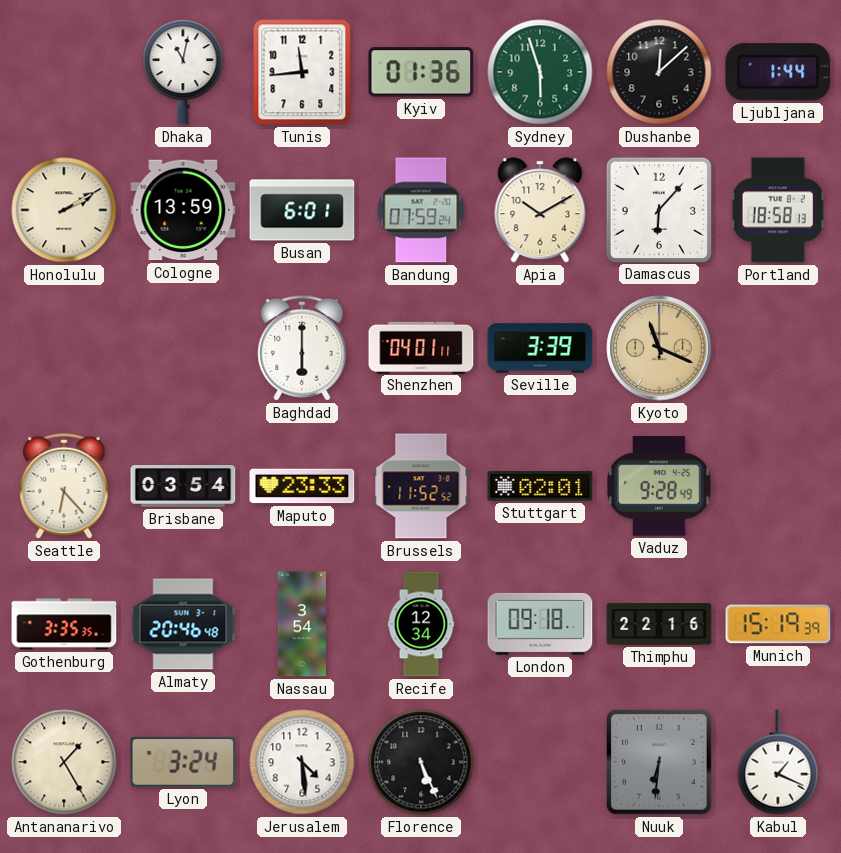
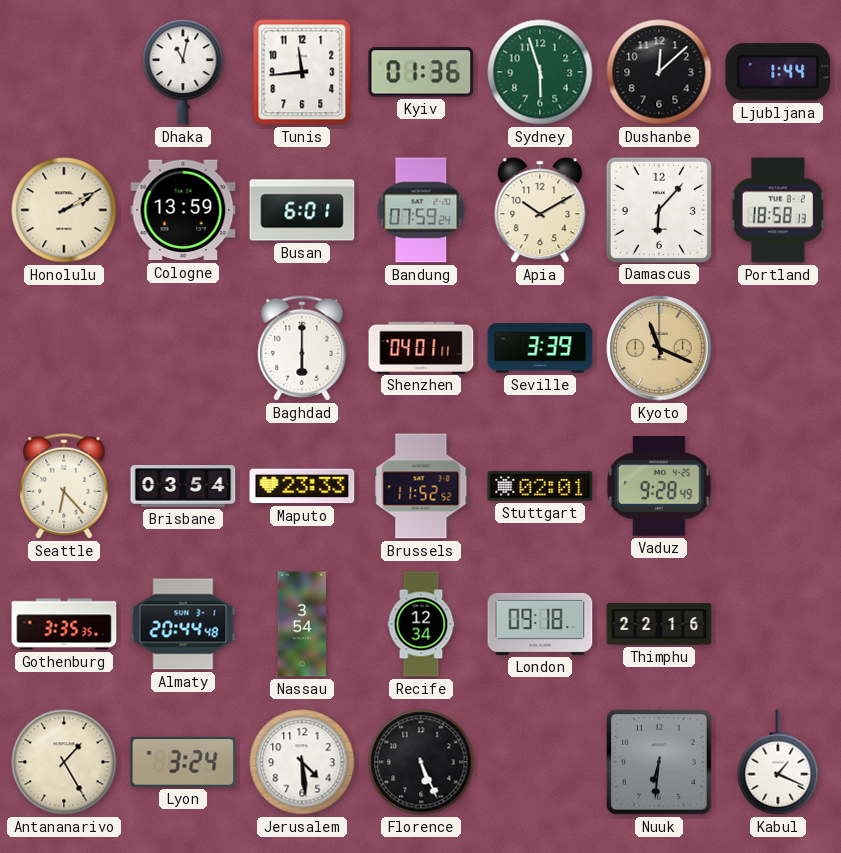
Almaty: 20:46 -> 20:44
Munich: 15:19 -> none
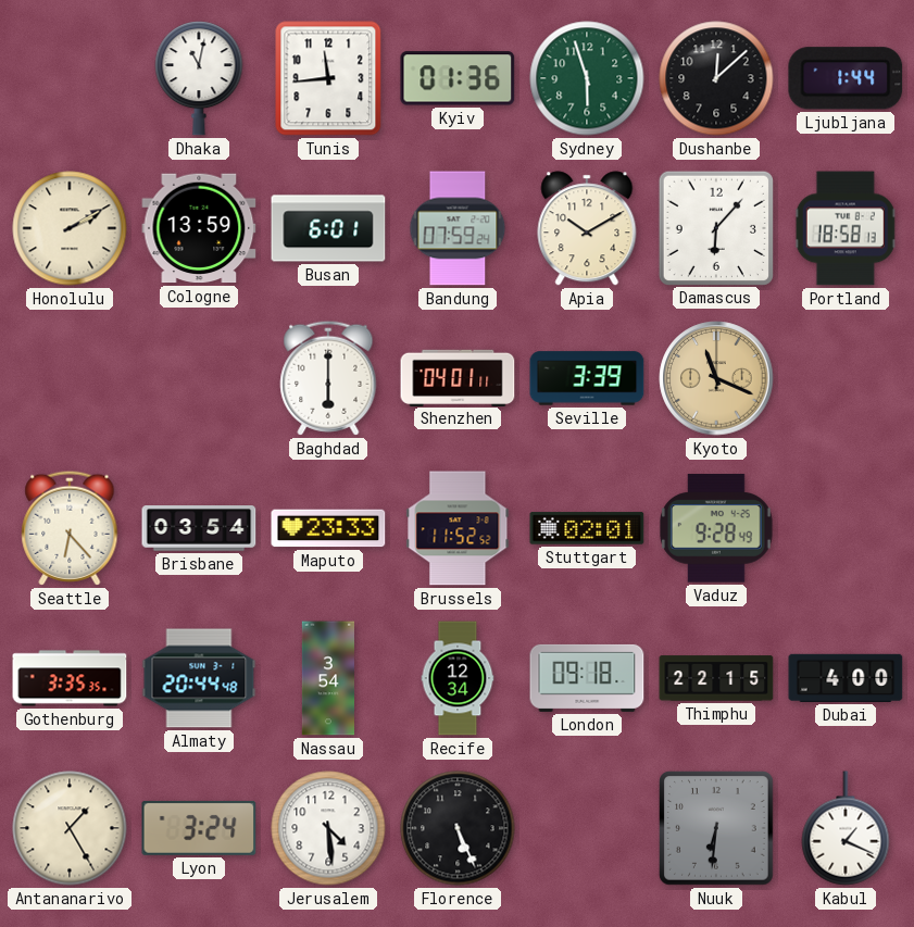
Thimphu: 22:16 -> 22:15
Dubai: none -> 4:00
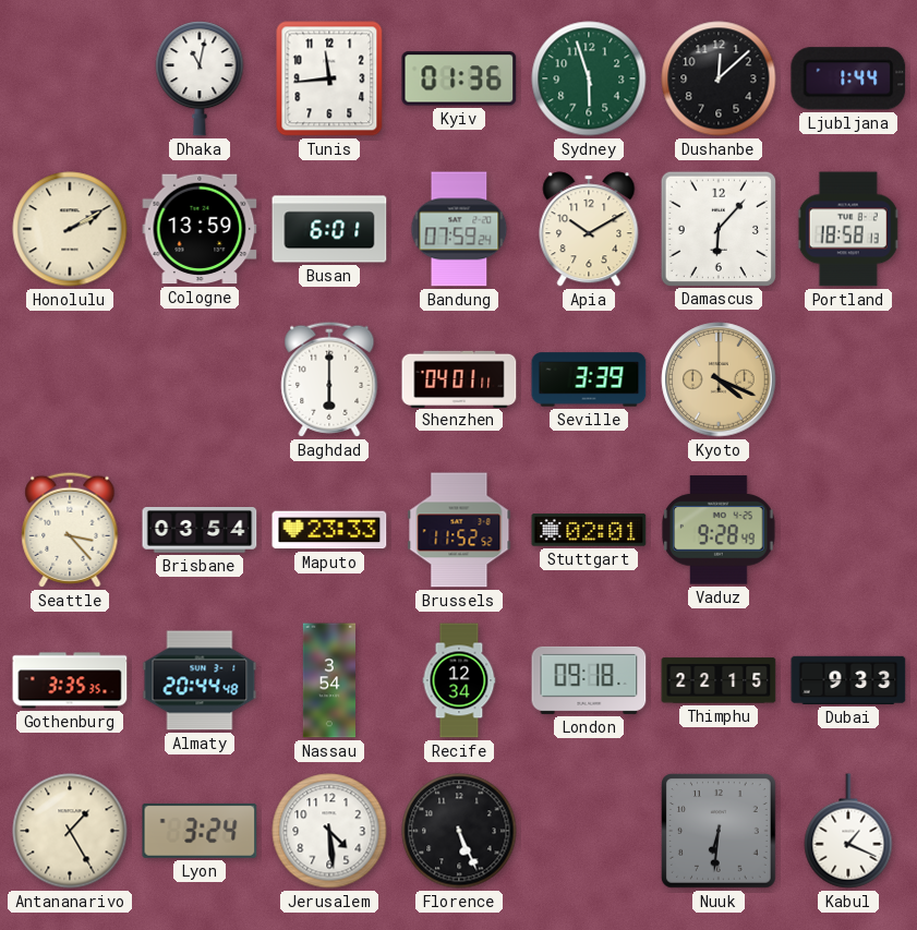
Kyoto: 11:19 -> 4:19
Seattle: 6:23 -> 3:23
Dubai: 4:00 -> 9:33
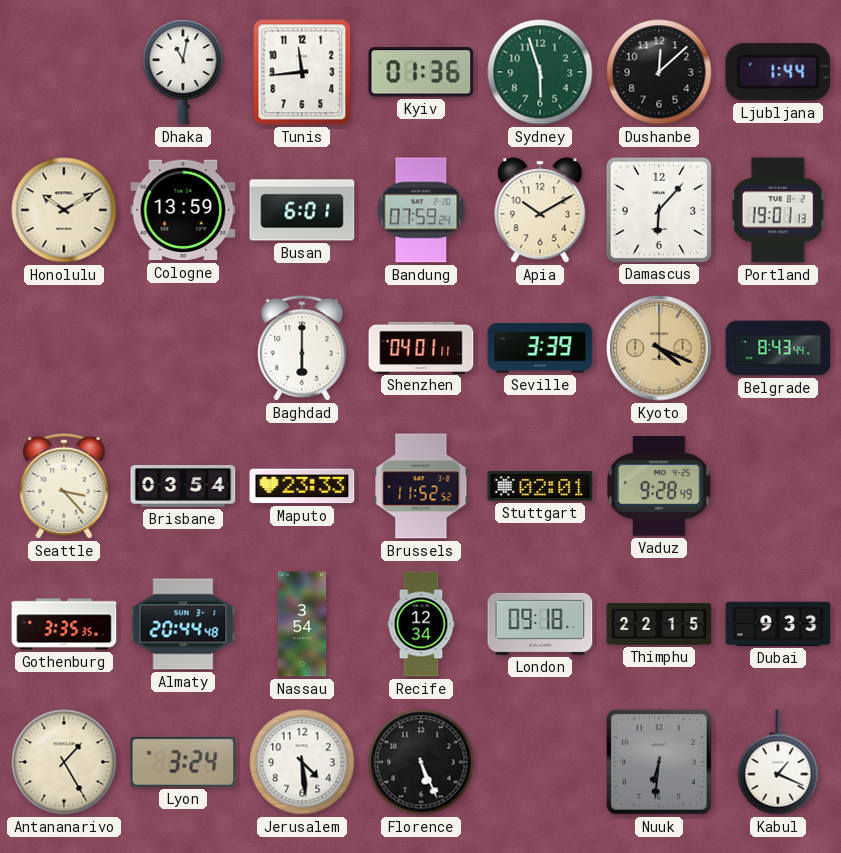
Honolulu: 2:10 -> 10:10
Portland: 18:58 -> 19:01
Belgrade: none -> 8:43
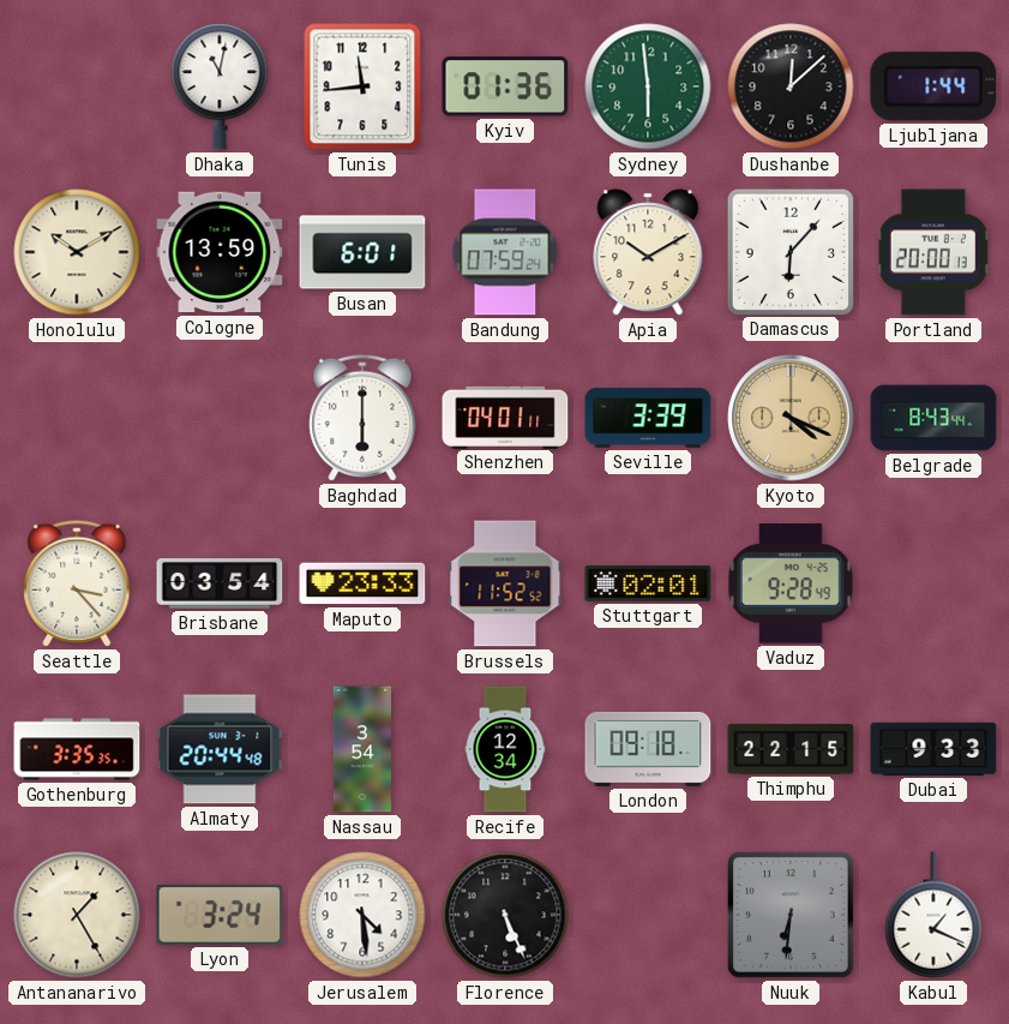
Sydney: 5:57 -> 5:59
Portland: 19:01 -> 20:00
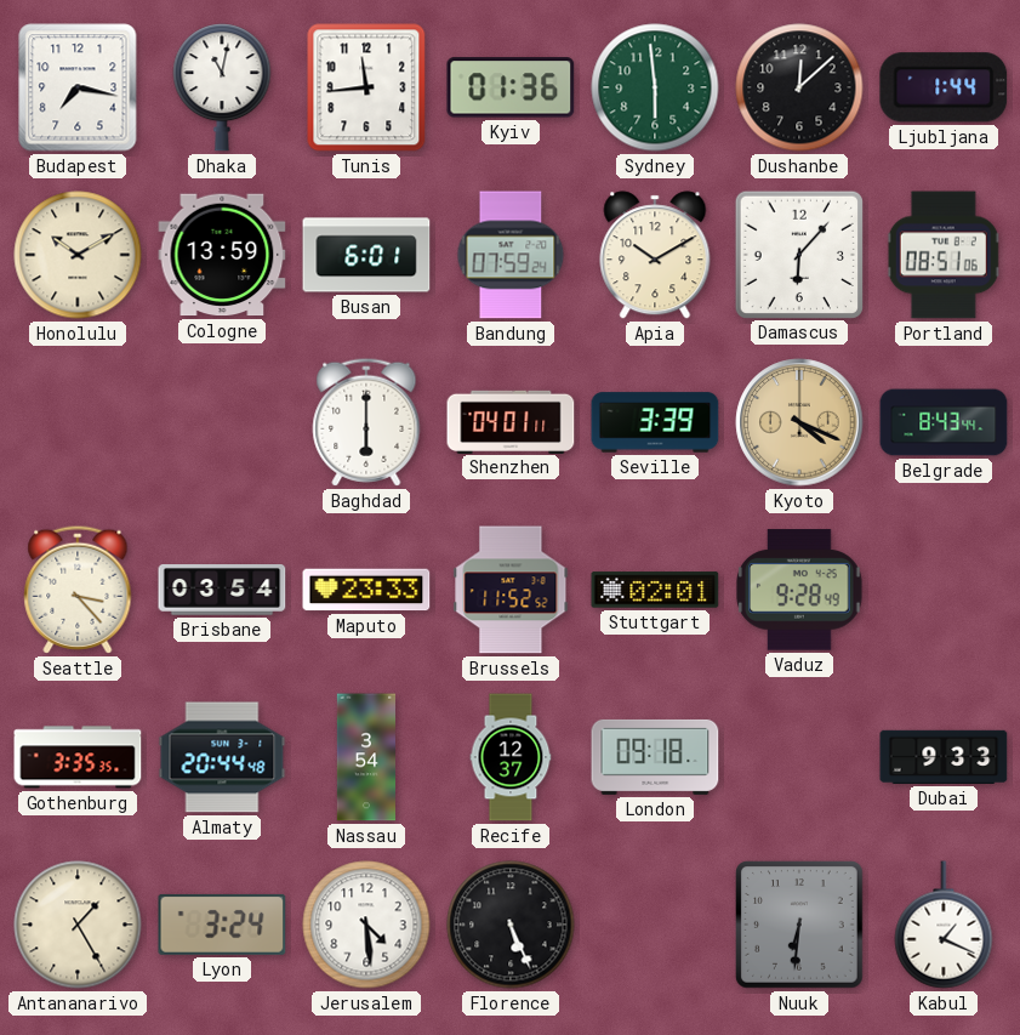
Budapest: none -> 7:17
Portland: 20:00 -> 08:51
Recife: 12:34 -> 12:37
Thimphu: 22:15 -> none
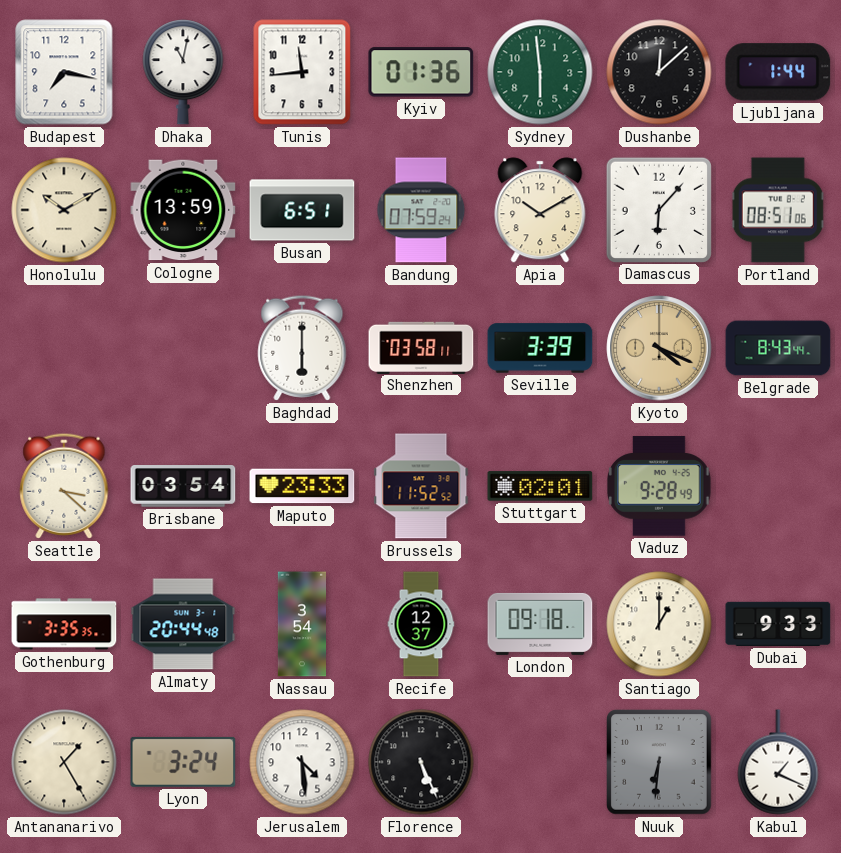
Busan: 6:01 -> 6:51
Shenzhen: 04:01 -> 03:58
Seattle: 3:23 -> 3:22
Santiago: none -> 1:00
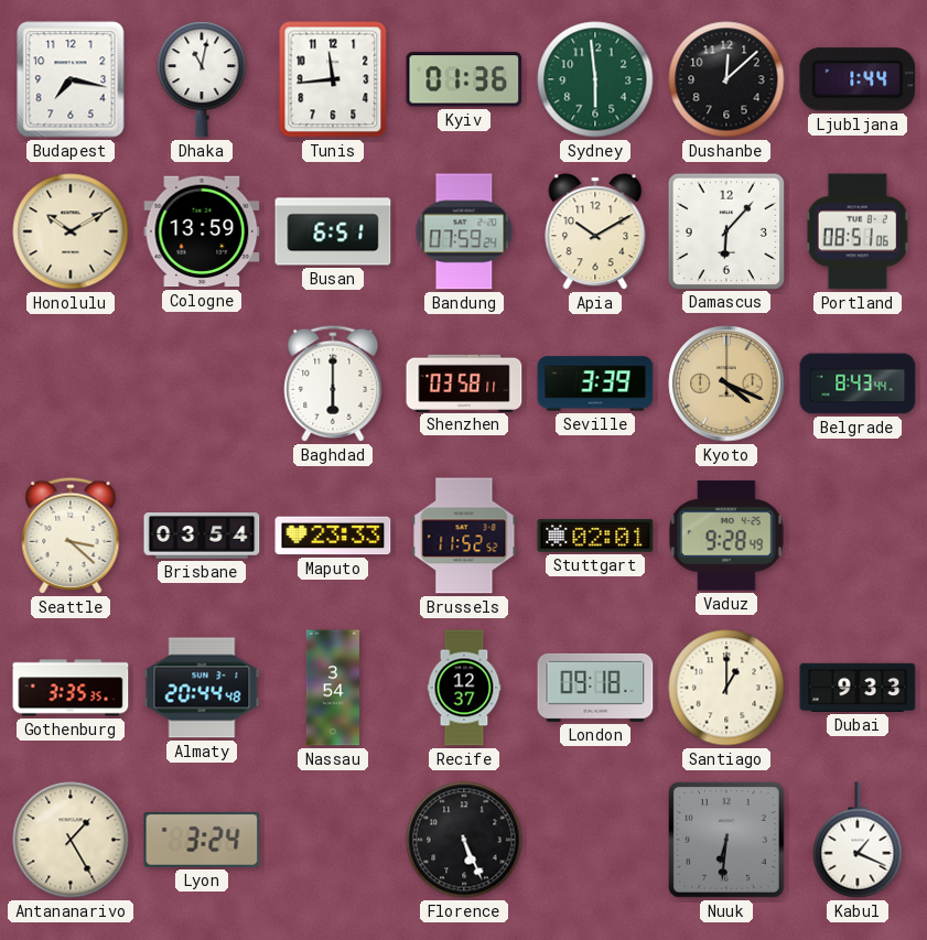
Jerusalem: 4:29 -> none
